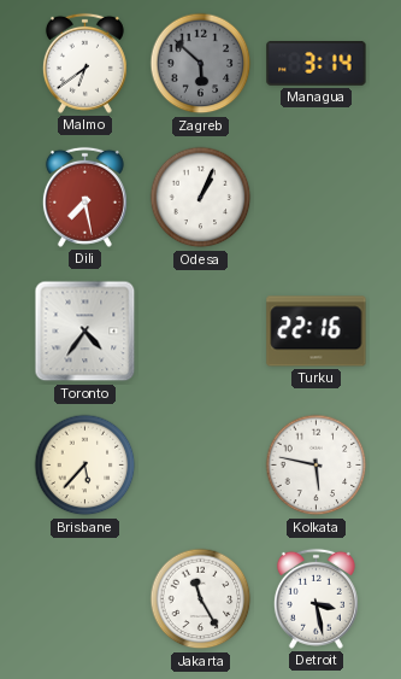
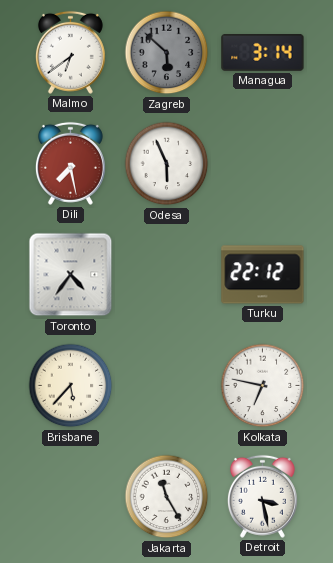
Odesa: 1:04 -> 5:56
Turku: 22:16 -> 22:12
Kolkata: 5:47 -> 6:47
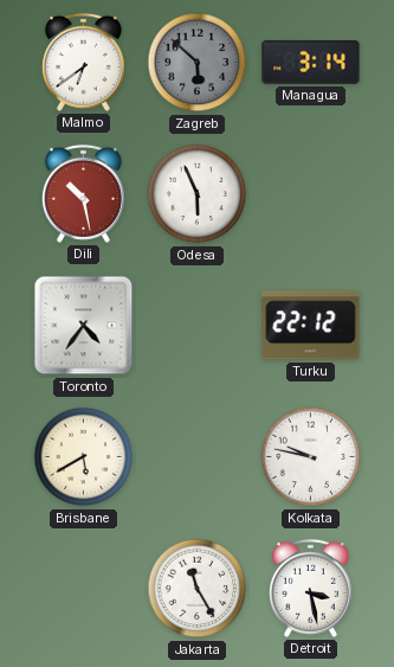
Dili: 7:28 -> 10:28
Brisbane: 5:37 -> 5:40
Kolkata: 6:47 -> 9:47
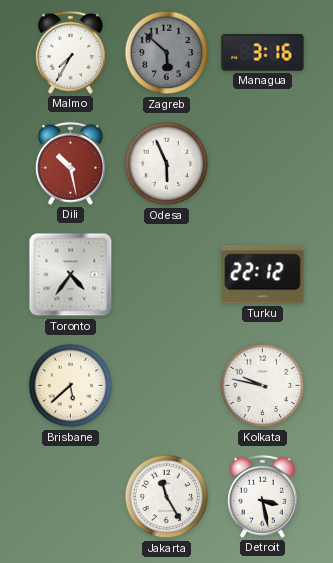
Malmo: 6:39 -> 7:35
Managua: 3:14 -> 3:16
Brisbane: 5:40 -> 5:38
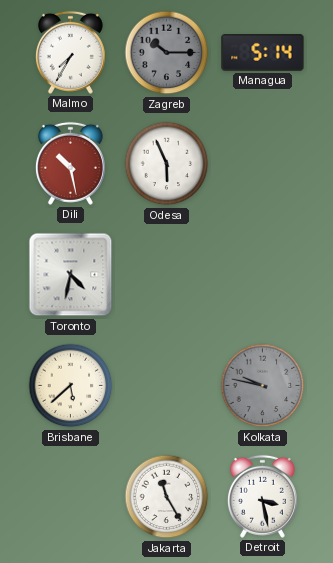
Zagreb: 5:52 -> 10:15
Managua: 3:16 -> 5:14
Toronto: 4:36 -> 4:32
Turku: 22:12 -> none
Kolkata dial: white -> grey
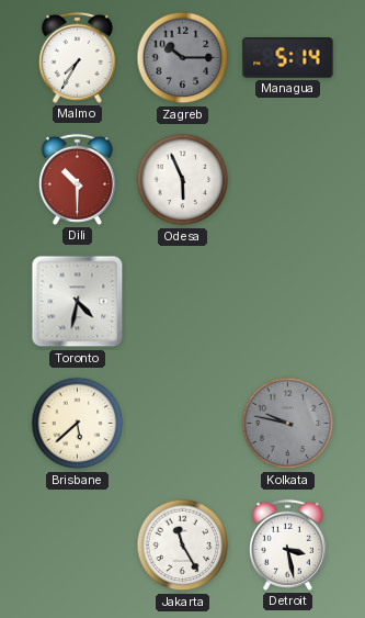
Dili: 10:28 -> 10:30
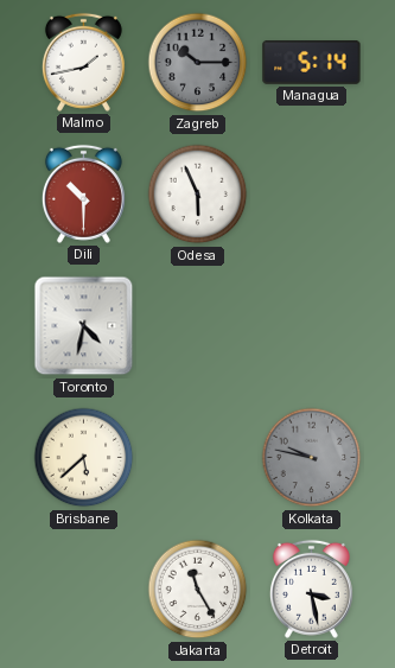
Malmo: 7:35 -> 1:43
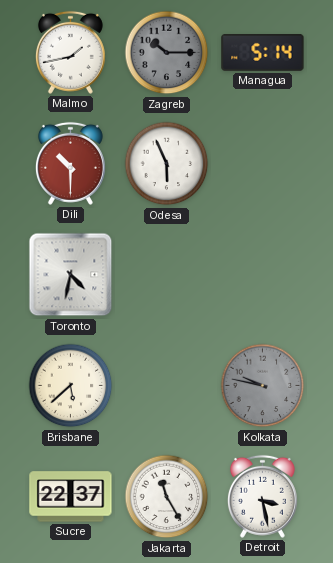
Sucre: none -> 22:37
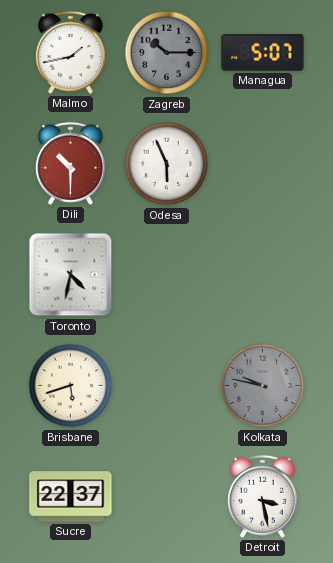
Managua: 5:14 -> 5:07
Brisbane: 5:38 -> 5:42
Jakarta: 11:25 -> none
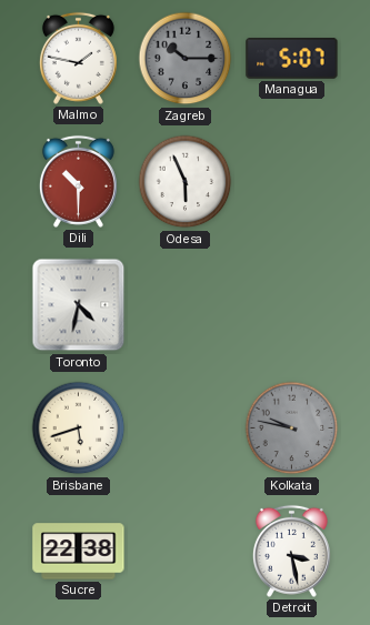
Malmo: 1:43 -> 1:47
Sucre: 22:37 -> 22:38
